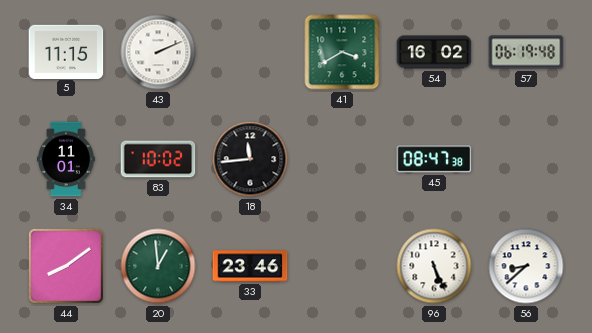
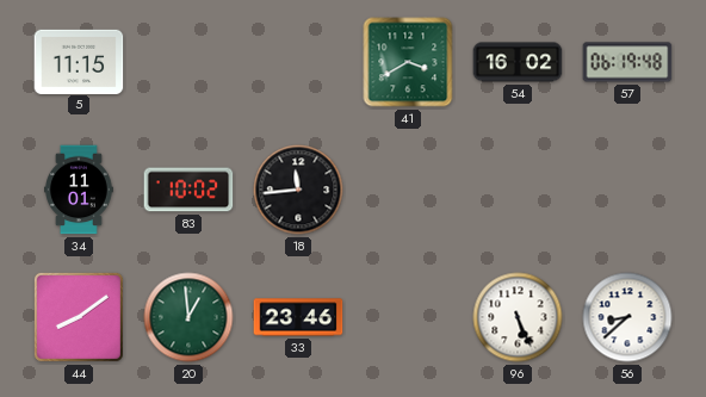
43: 2:11 -> none
45: 08:47 -> none
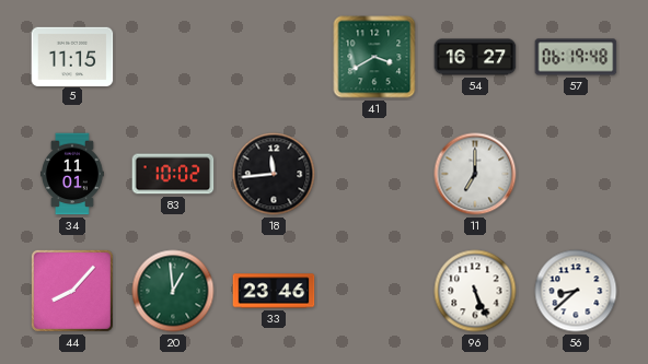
54: 16:02 -> 16:27
11: none -> 7:00
44: 8:09 -> 8:07
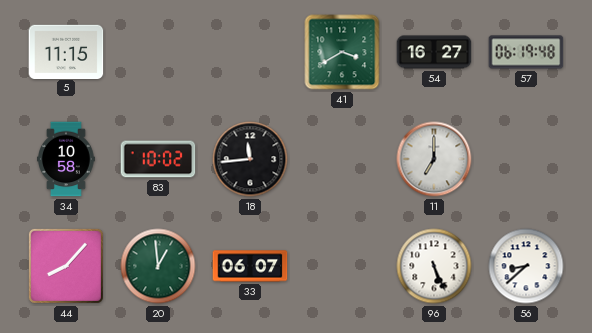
34: 11:01 -> 10:58
33: 23:46 -> 06:07
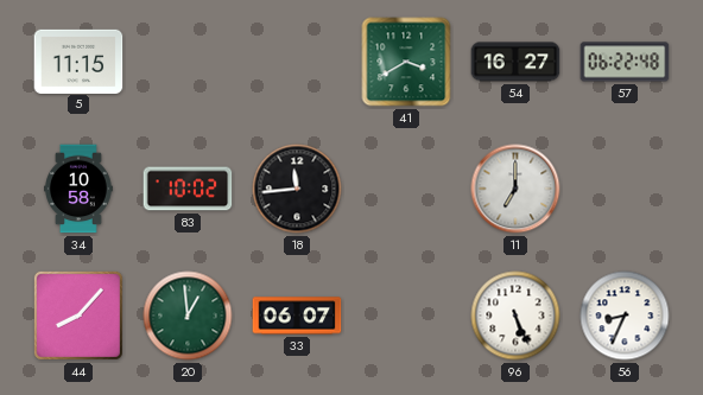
57: 06:19 -> 06:22
56: 8:38 -> 8:34
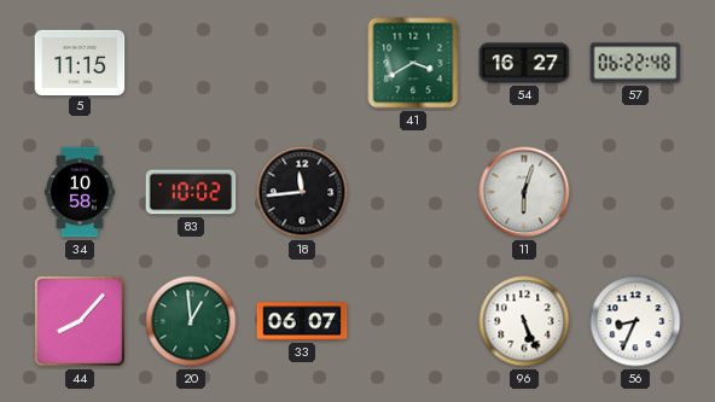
11: 7:00 -> 6:03
